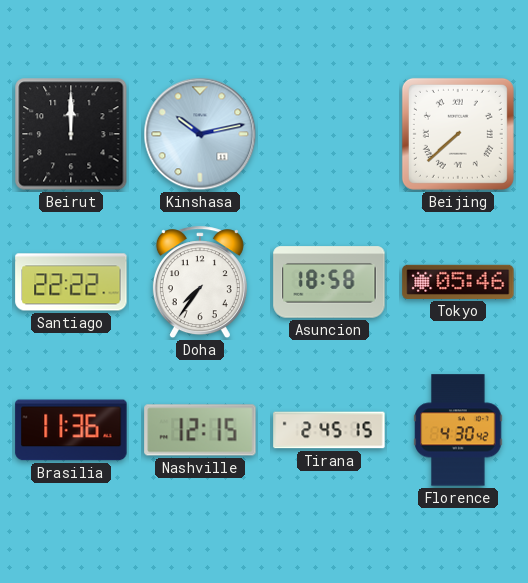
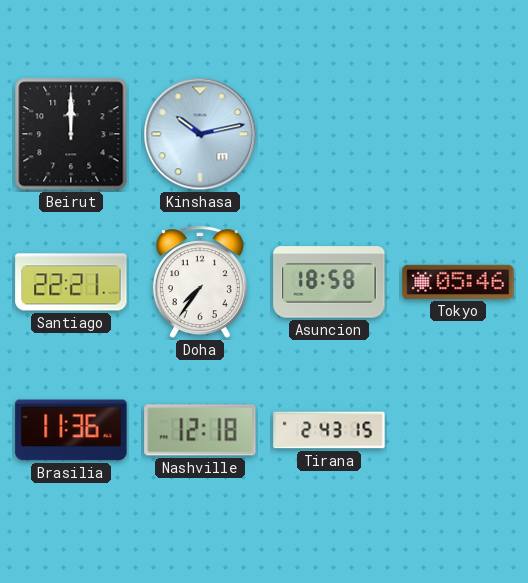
Beijing: 7:38 -> none
Santiago: 22:22 -> 22:21
Nashville: 12:15 -> 12:18
Tirana: 2:45 -> 2:43
Florence: 4:30 -> none
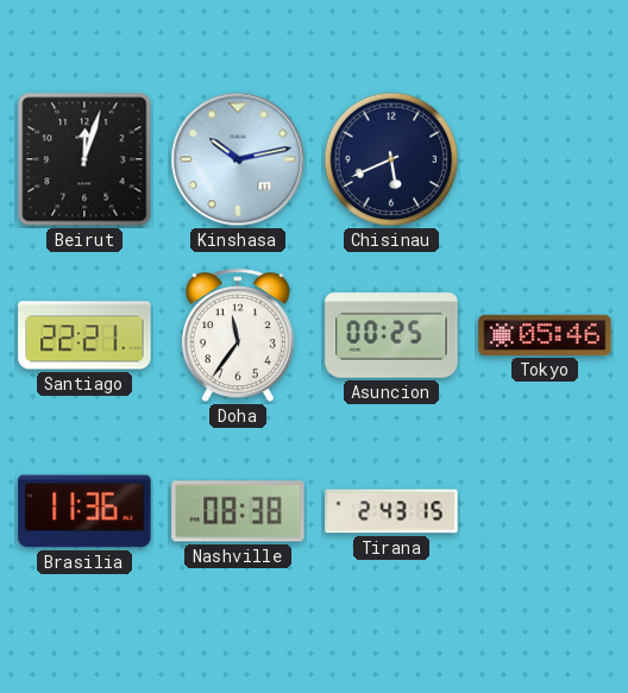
Beirut: 12:00 -> 12:03
Chisinau: none -> 5:41
Doha: 7:36 -> 11:36
Asuncion: 18:58 -> 00:25
Nashville: 12:18 -> 08:38
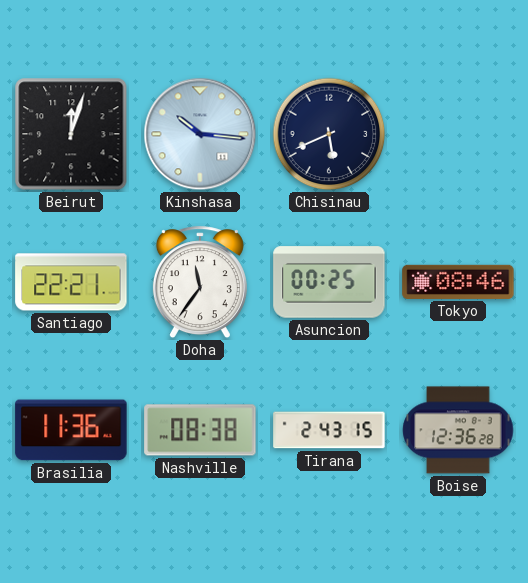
Kinshasa: 10:13 -> 10:16
Tokyo: 05:46 -> 08:46
Boise: none -> 12:36
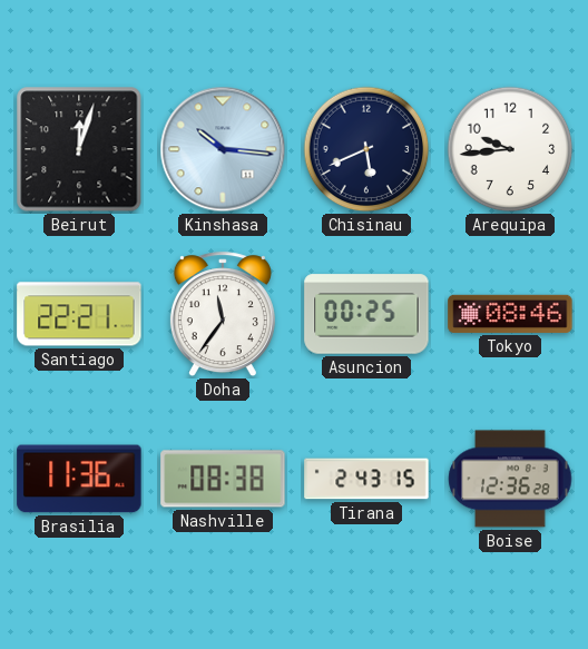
Arequipa: none -> 9:44
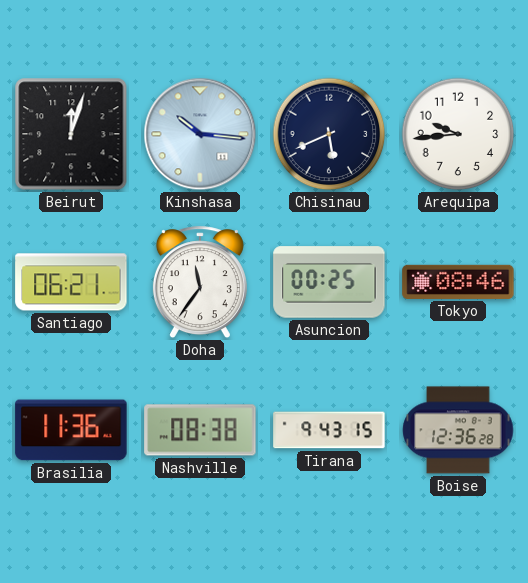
Santiago: 22:21 -> 06:21
Tirana: 2:43 -> 9:43
